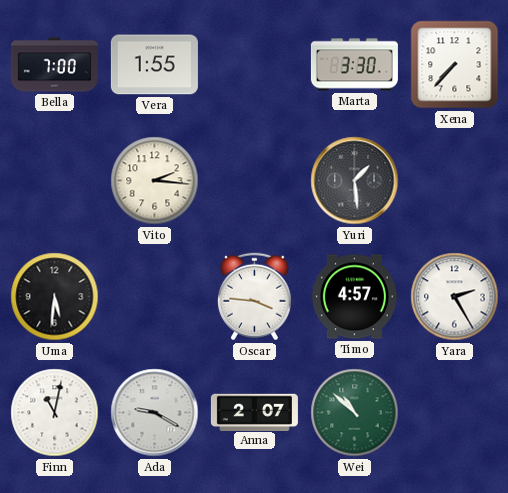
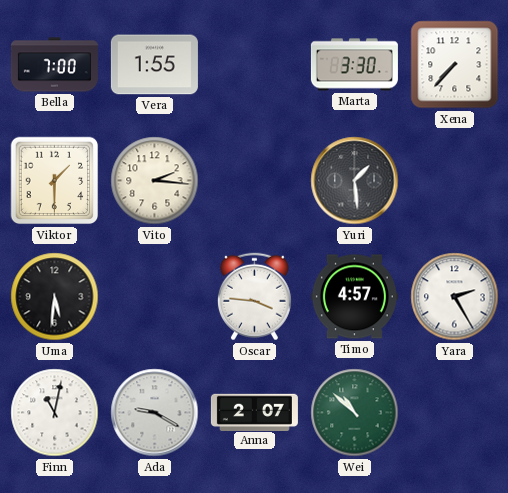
Viktor: none -> 1:30
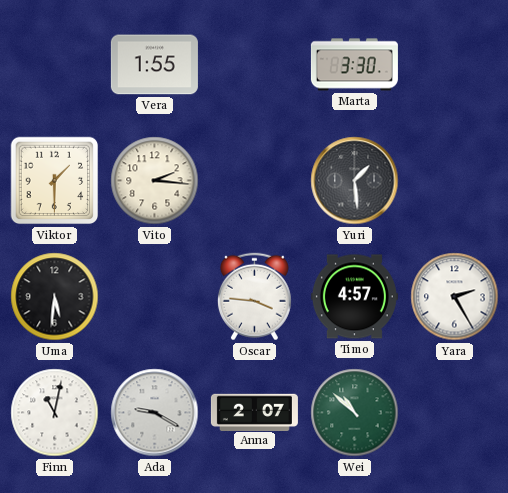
Bella: 7:00 -> none
Xena: 7:37 -> none
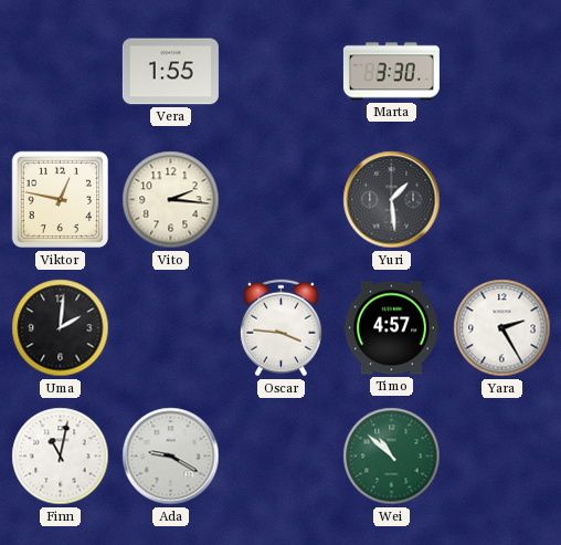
Viktor: 1:30 -> 12:47
Uma: 5:31 -> 2:01
Anna: 2:07 -> none
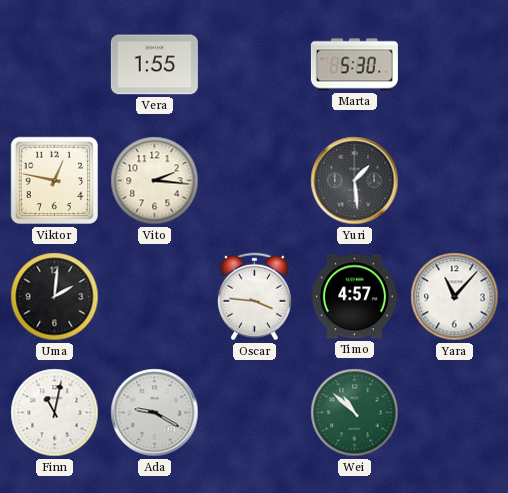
Marta: 3:30 -> 5:30
Yara: 2:25 -> 11:07
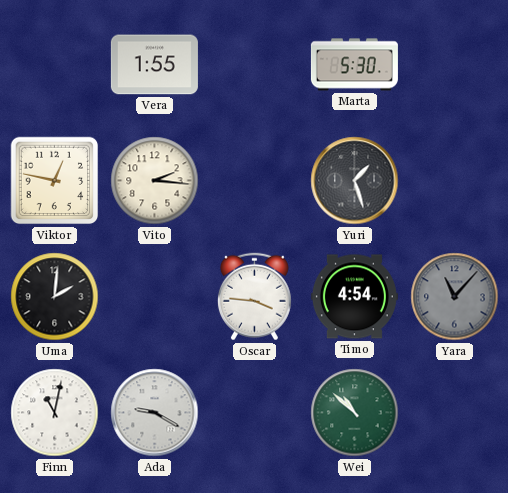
Yuri: 1:29 -> 1:27
Timo: 4:57 -> 4:54
Yara dial: white -> grey
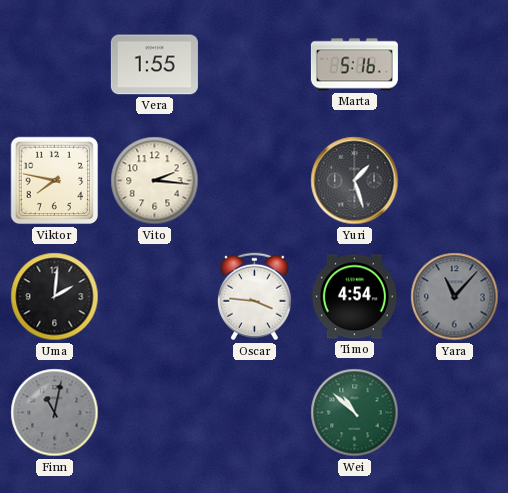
Marta: 5:30 -> 5:16
Viktor: 12:47 -> 7:47
Finn dial: white -> grey
Ada: 9:20 -> none
